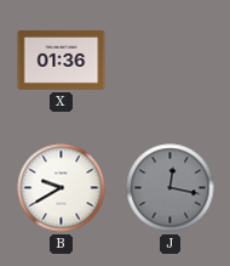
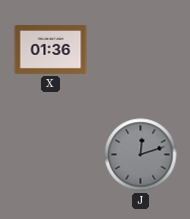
B: 9:40 -> none
J: 12:17 -> 12:12
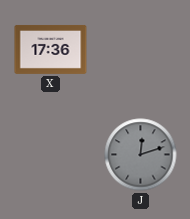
X: 01:36 -> 17:36
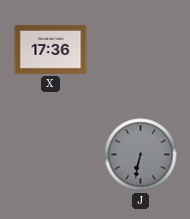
J: 12:12 -> 6:32
